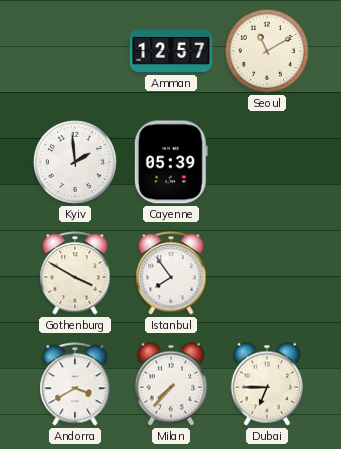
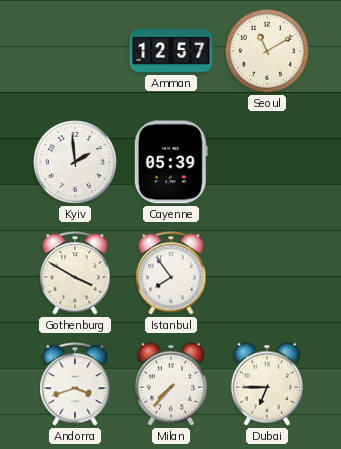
Andorra: 3:40 -> 3:42
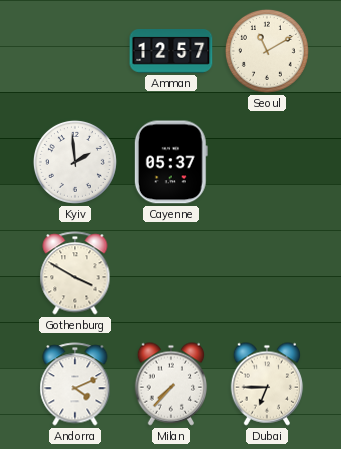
Cayenne: 05:39 -> 05:37
Istanbul: 7:54 -> none
Andorra: 3:42 -> 4:11
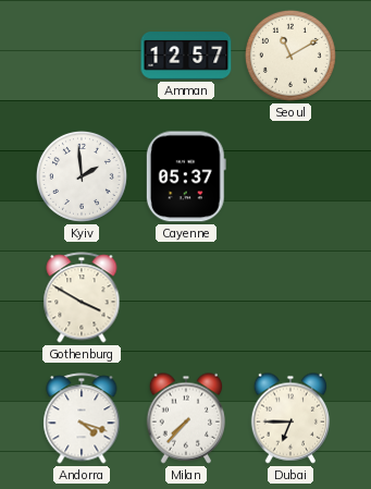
Andorra: 4:11 -> 4:18
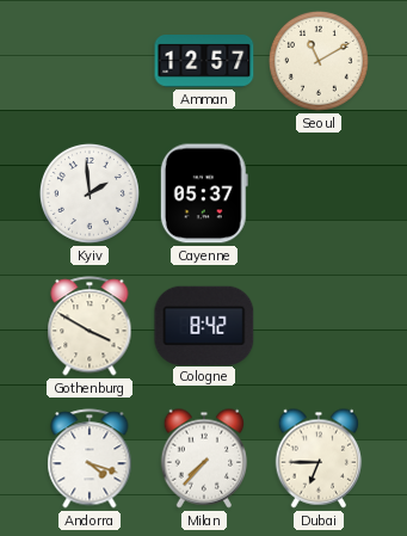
Cologne: none -> 8:42
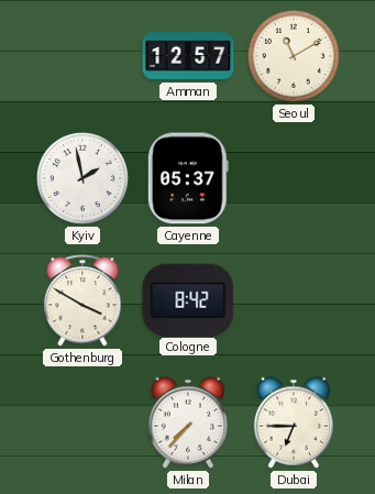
Kyiv: 1:59 -> 1:58
Andorra: 4:18 -> none
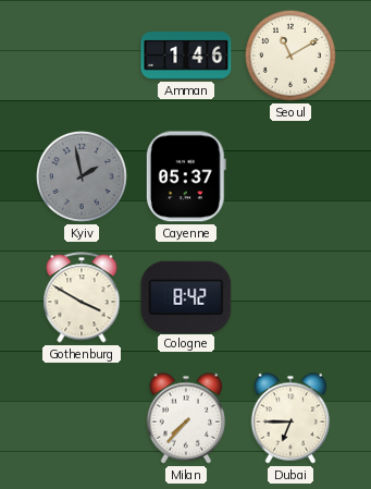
Amman: 12:57 -> 1:46
Kyiv dial: white -> grey
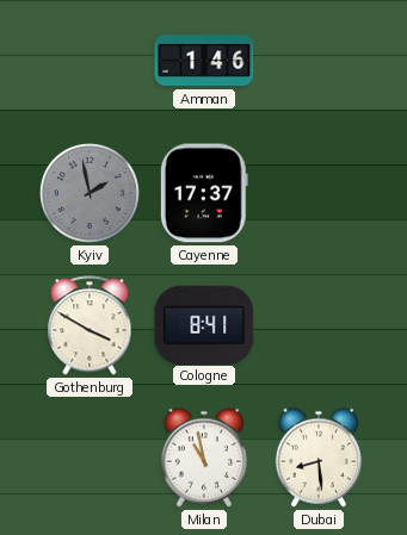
Seoul: 11:10 -> none
Cayenne: 05:37 -> 17:37
Cologne: 8:42 -> 8:41
Milan: 7:37 -> 10:58
Dubai: 6:45 -> 8:29
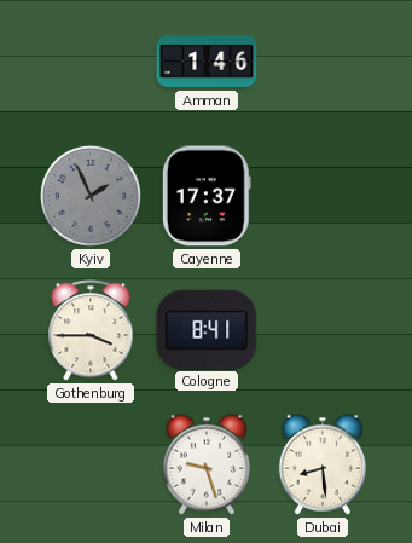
Kyiv: 1:58 -> 1:56
Gothenburg: 3:50 -> 3:45
Milan: 10:58 -> 9:27
